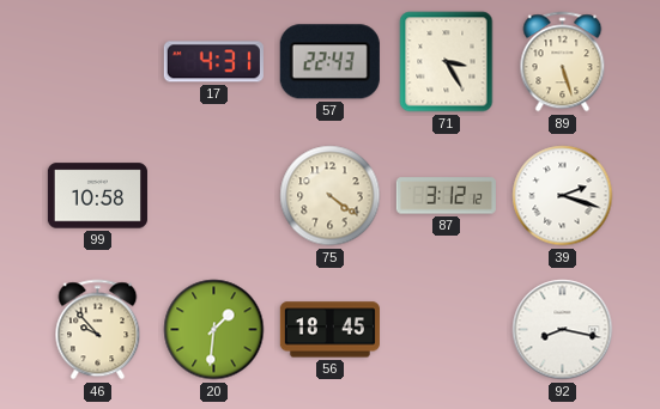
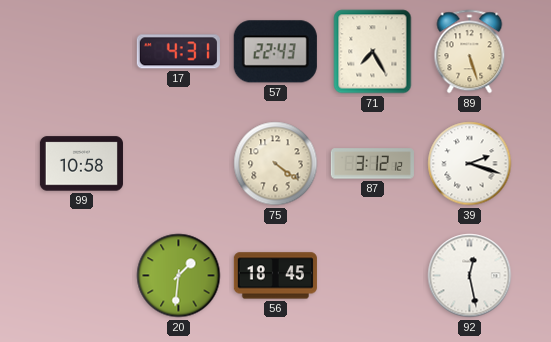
71: 3:25 -> 7:25
46: 9:53 -> none
92: 8:17 -> 12:28
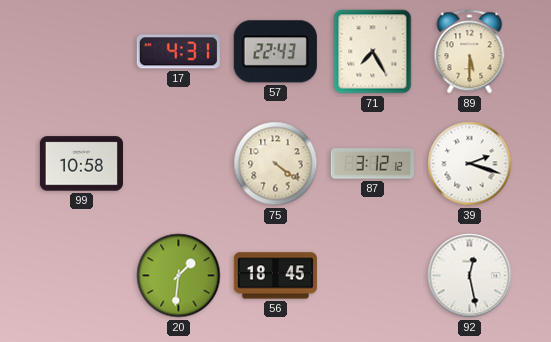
89: 5:27 -> 5:30
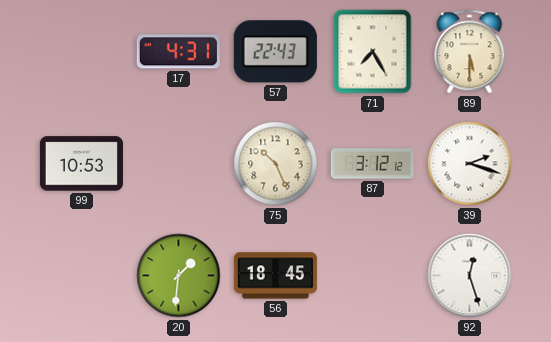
99: 10:58 -> 10:53
75: 4:21 -> 10:26
92: 12:28 -> 12:27
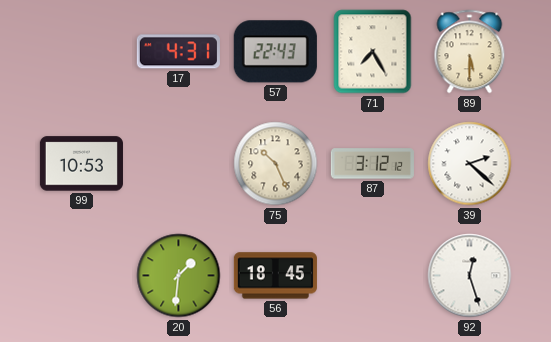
39: 2:18 -> 2:22
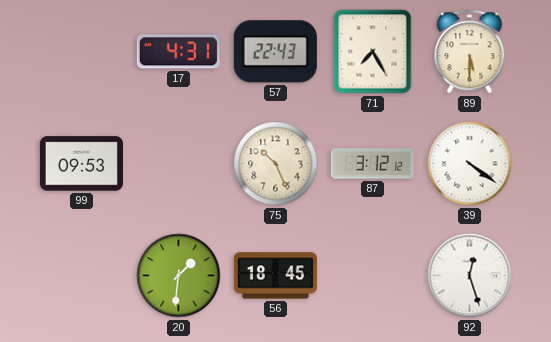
99: 10:53 -> 09:53
39: 2:22 -> 4:21
